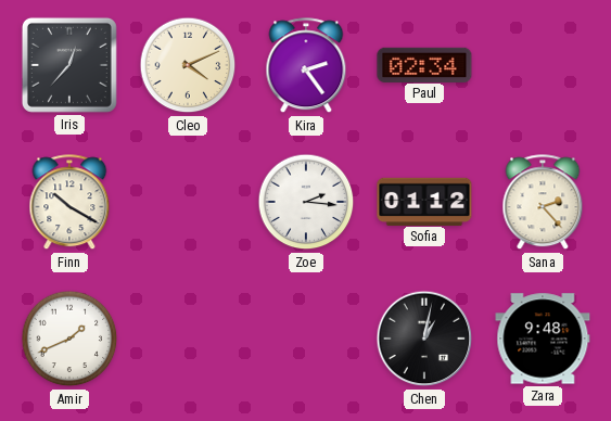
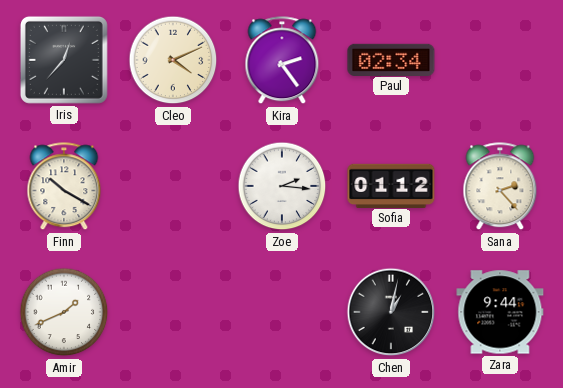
Zara: 9:48 -> 9:44
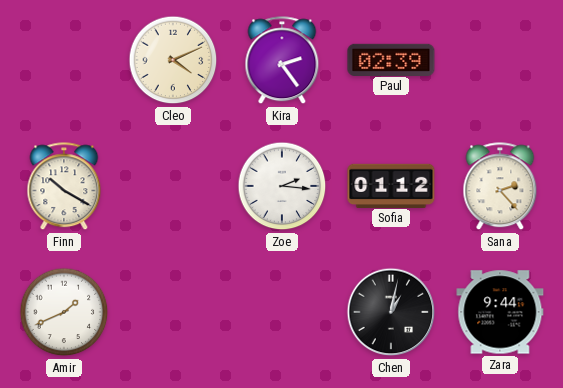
Iris: 12:37 -> none
Paul: 02:34 -> 02:39
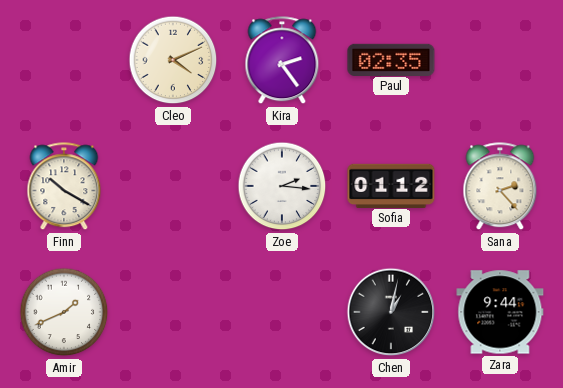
Paul: 02:39 -> 02:35
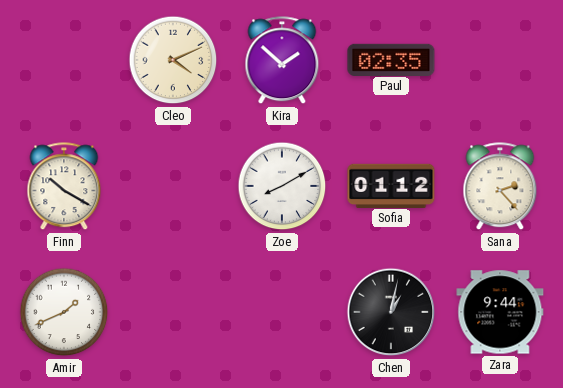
Kira: 2:24 -> 1:52
Zoe: 2:16 -> 8:10
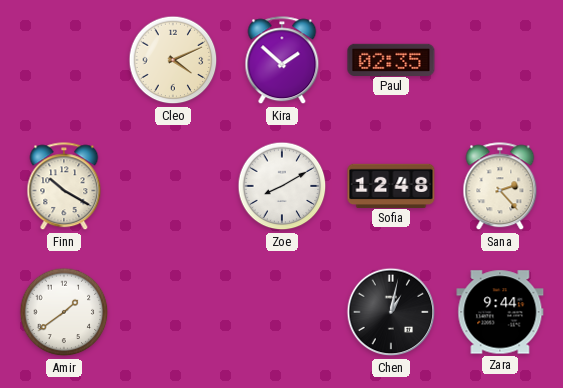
Sofia: 01:12 -> 12:48
Amir: 1:41 -> 1:39
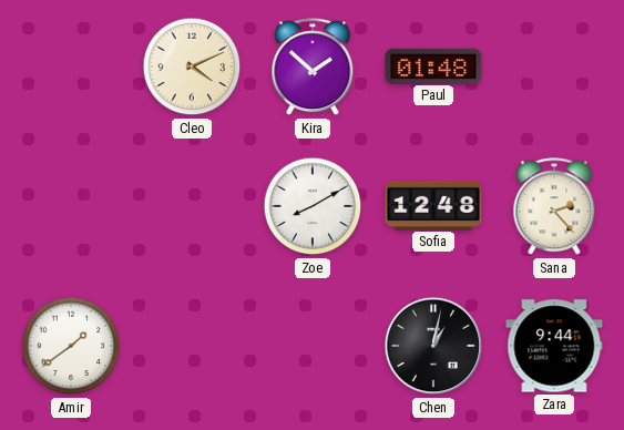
Paul: 02:35 -> 01:48
Finn: 10:20 -> none
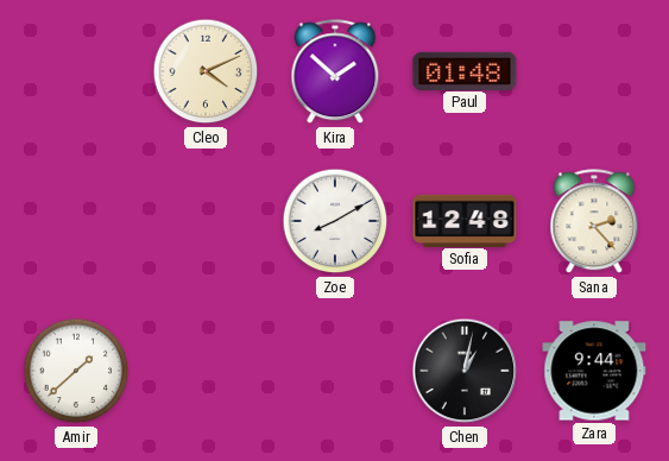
Amir: 1:39 -> 1:38
